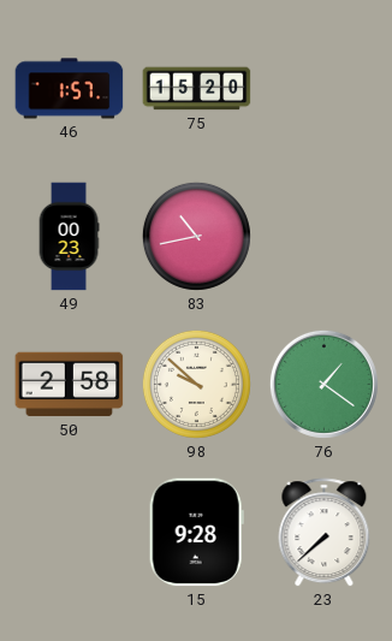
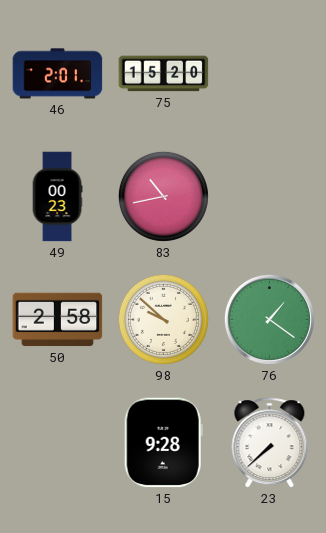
46: 1:57 -> 2:01
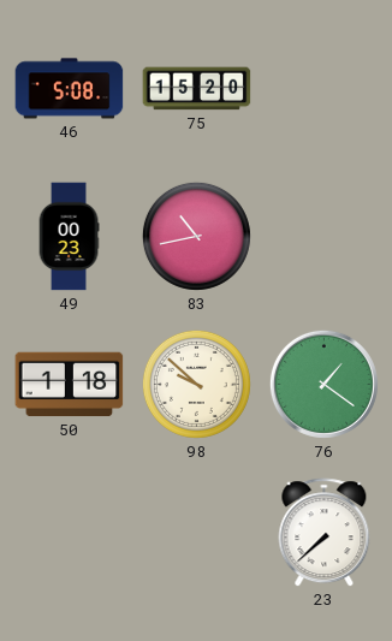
46: 2:01 -> 5:08
50: 2:58 -> 1:18
15: 9:28 -> none
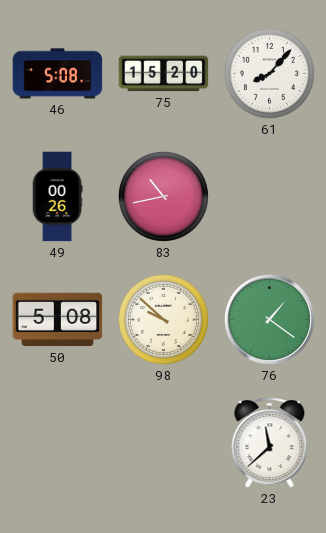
61: none -> 8:07
49: 00:23 -> 00:26
50: 1:18 -> 5:08
23: 7:38 -> 11:38
